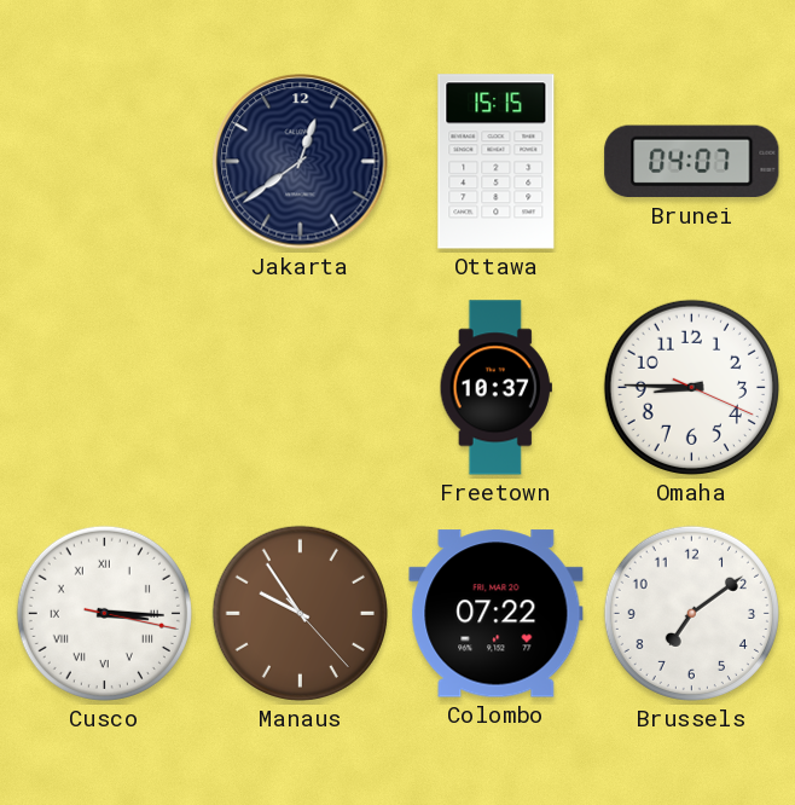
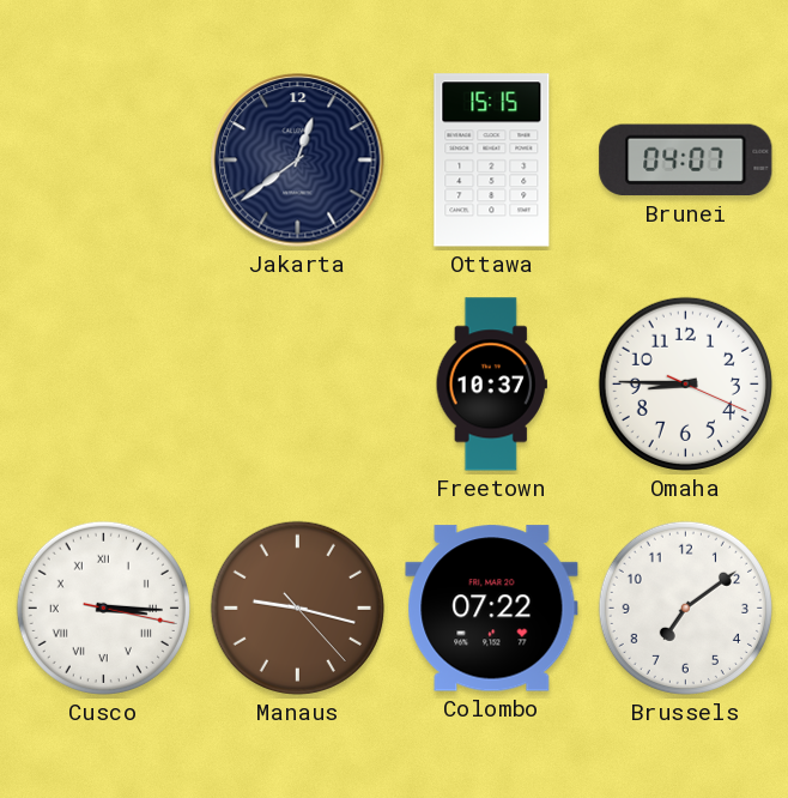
Manaus: 9:54 -> 9:17
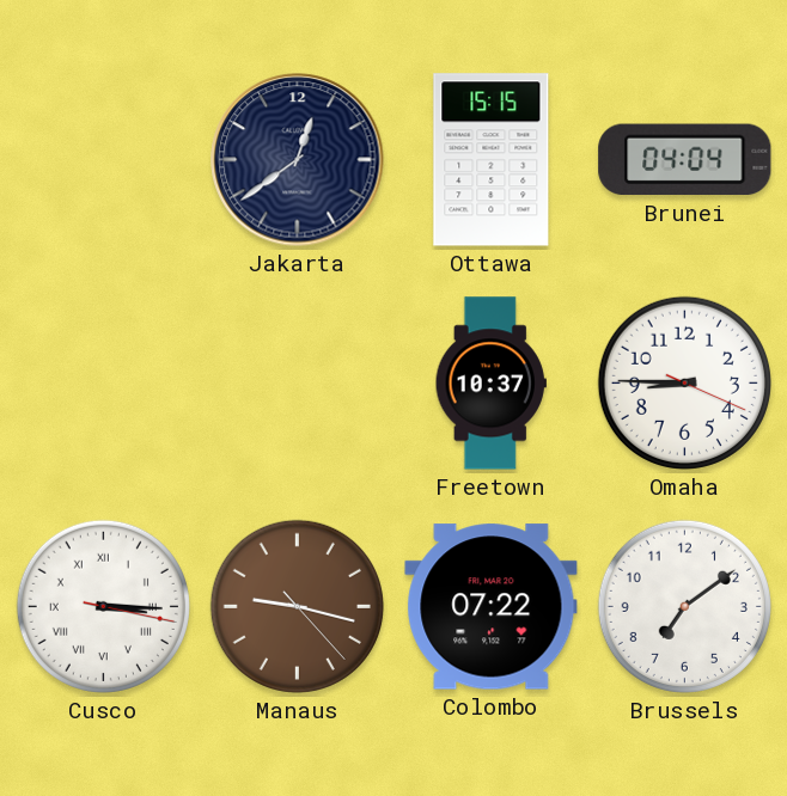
Brunei: 04:07 -> 04:04
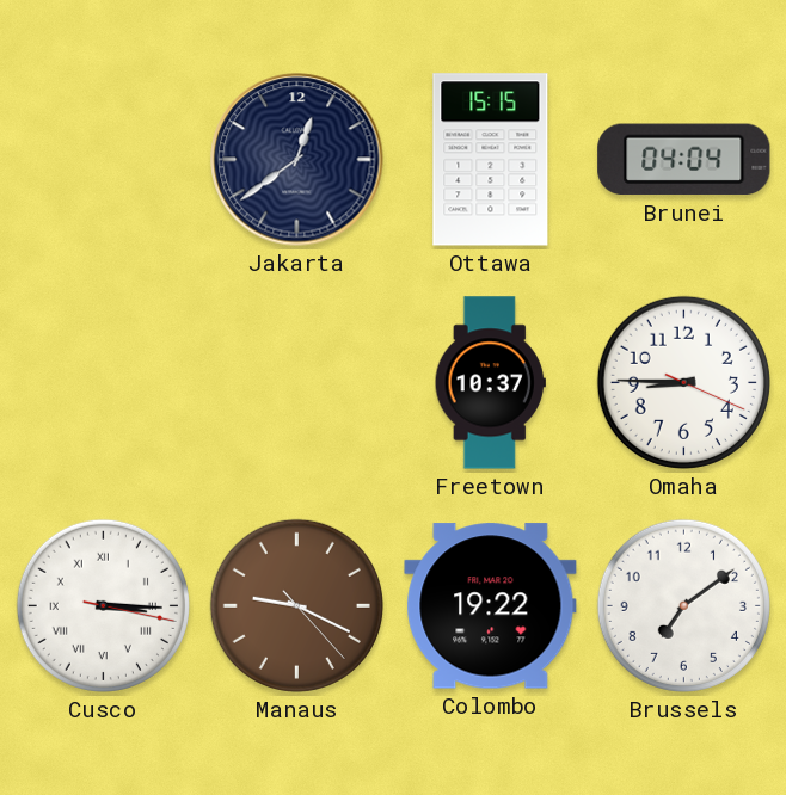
Manaus: 9:17 -> 9:19
Colombo: 07:22 -> 19:22
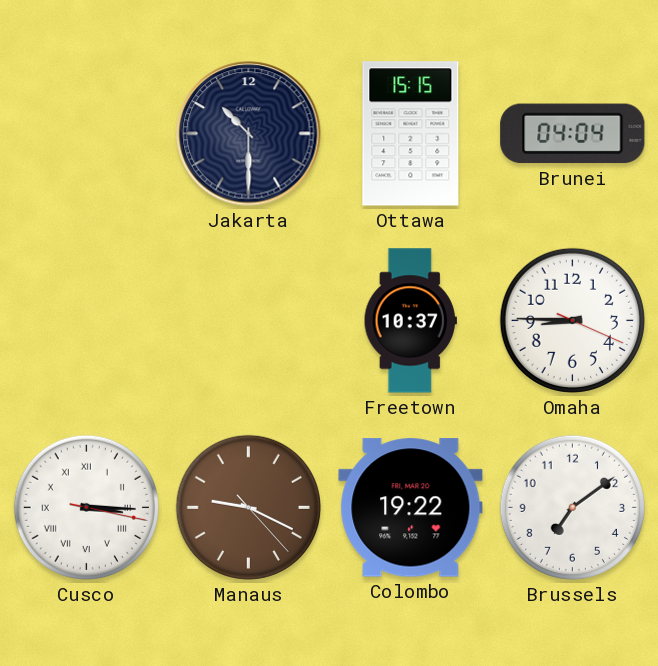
Jakarta: 12:39 -> 10:30
